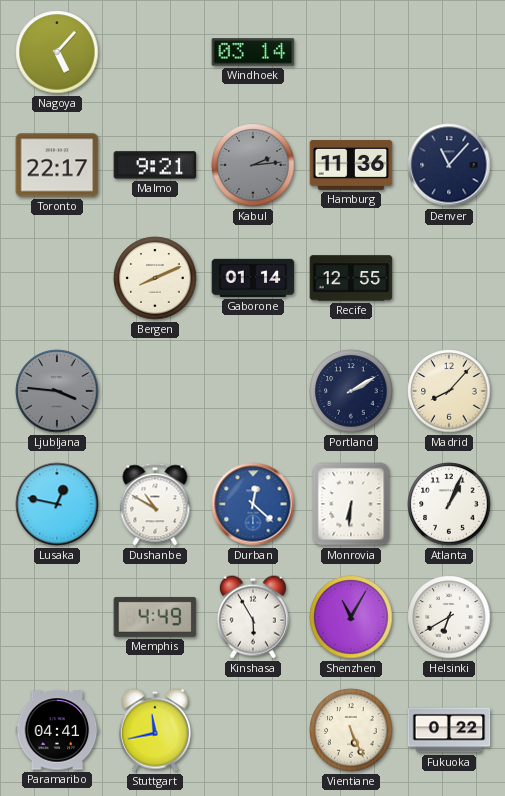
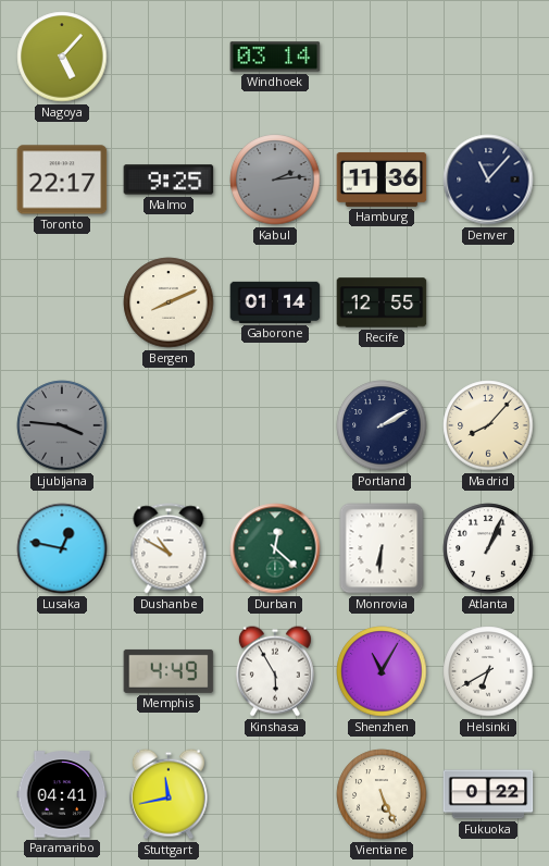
Malmo: 9:21 -> 9:25
Durban dial: blue -> green
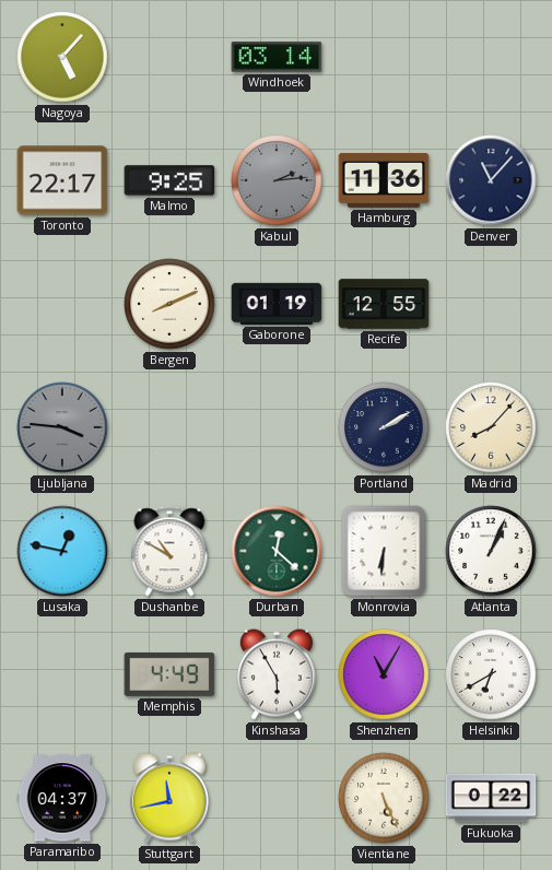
Gaborone: 01:14 -> 01:19
Paramaribo: 04:41 -> 04:37
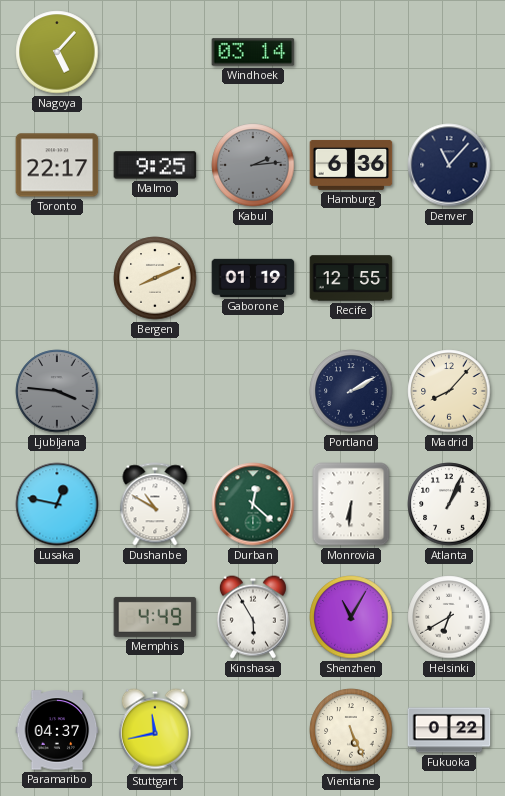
Hamburg: 11:36 -> 6:36
